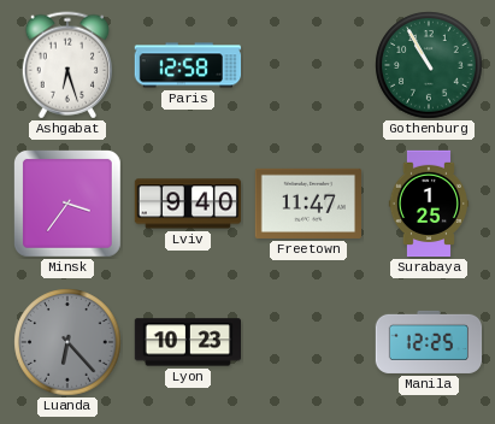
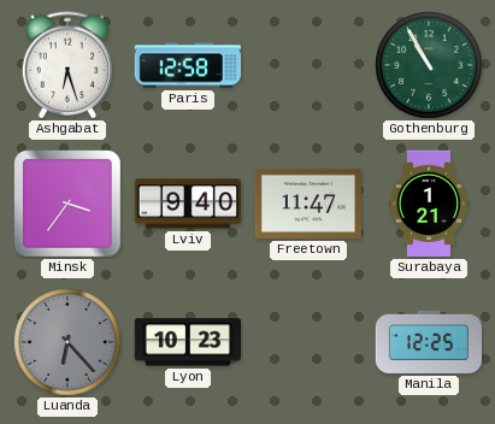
Surabaya: 1:25 -> 1:21
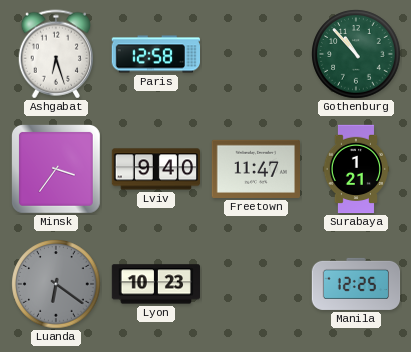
Gothenburg: 10:55 -> 10:53
Luanda: 6:23 -> 6:21
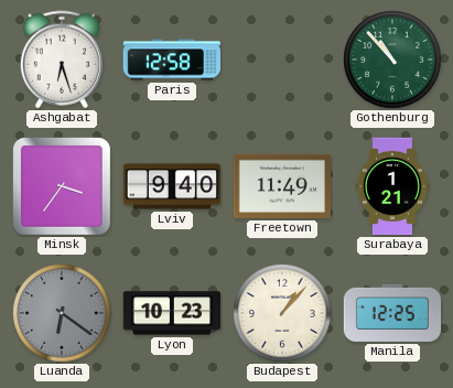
Freetown: 11:47 -> 11:49
Budapest: none -> 1:07
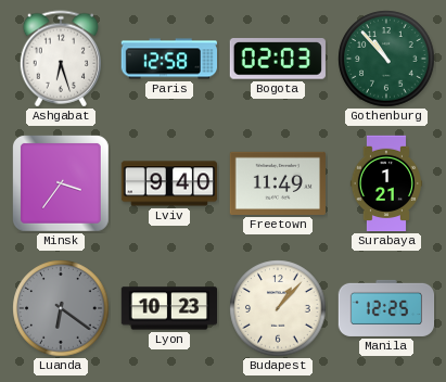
Bogota: none -> 02:03
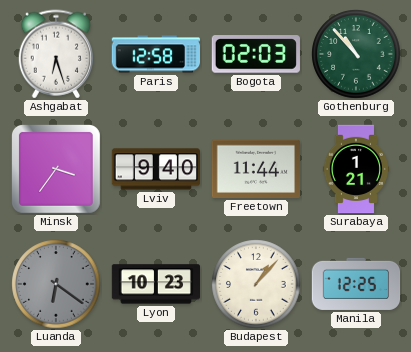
Freetown: 11:49 -> 11:44
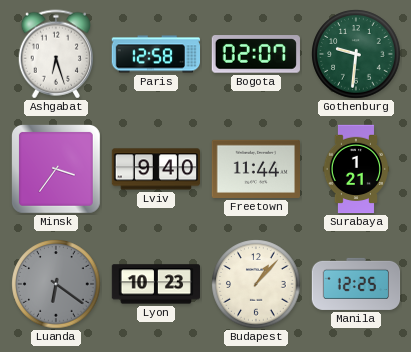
Bogota: 02:03 -> 02:07
Gothenburg: 10:53 -> 9:31
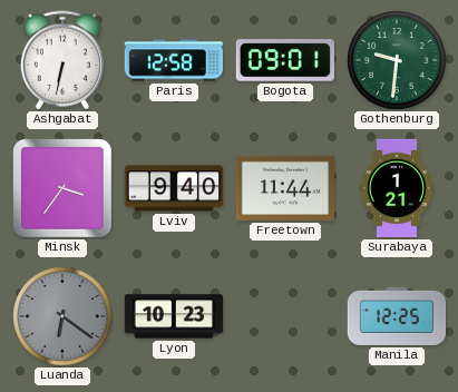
Ashgabat: 6:27 -> 6:32
Bogota: 02:07 -> 09:01
Budapest: 1:07 -> none
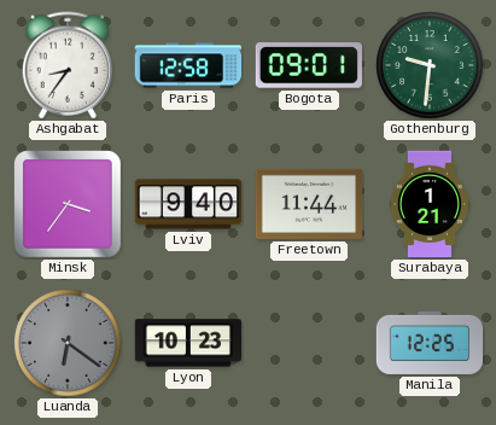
Ashgabat: 6:32 -> 8:36
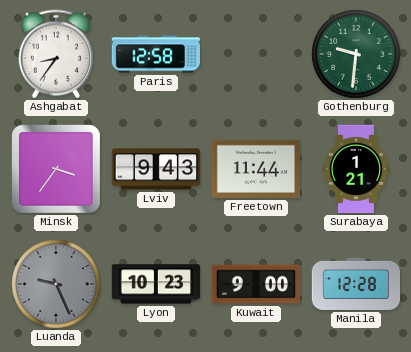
Bogota: 09:01 -> none
Lviv: 9:40 -> 9:43
Luanda: 6:21 -> 9:26
Kuwait: none -> 9:00
Manila: 12:25 -> 12:28
